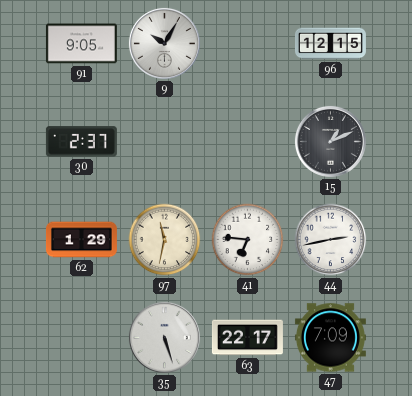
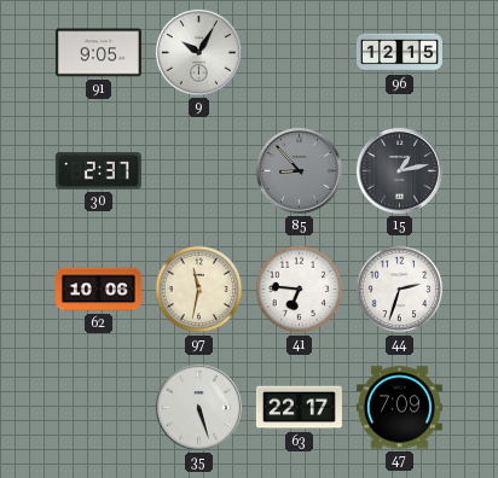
85: none -> 8:53
15: 1:11 -> 1:13
62: 1:29 -> 10:06
44: 2:43 -> 2:33
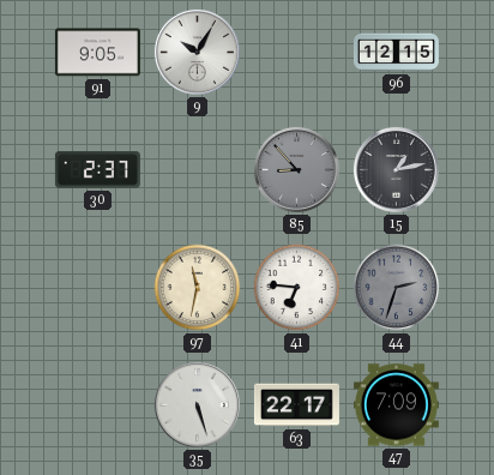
62: 10:06 -> none
44 dial: white -> grey
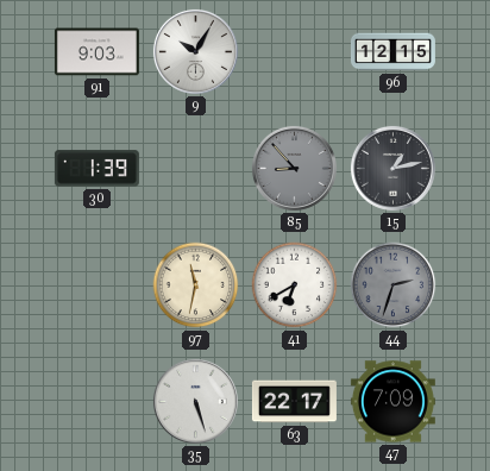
91: 9:05 -> 9:03
30: 2:37 -> 1:39
41: 6:46 -> 6:40
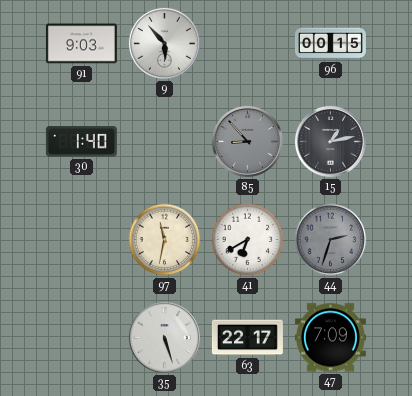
9: 10:05 -> 5:53
96: 12:15 -> 00:15
30: 1:39 -> 1:40
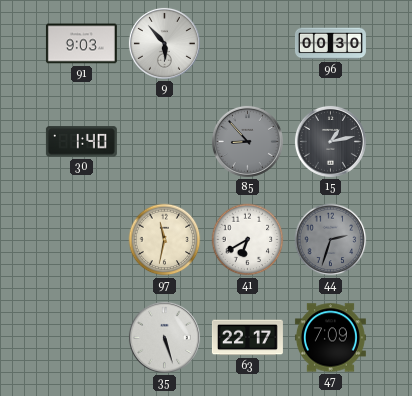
96: 00:15 -> 00:30
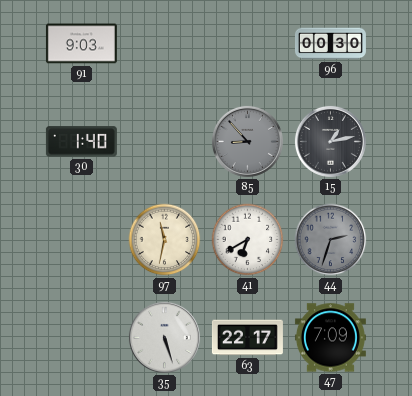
9: 5:53 -> none
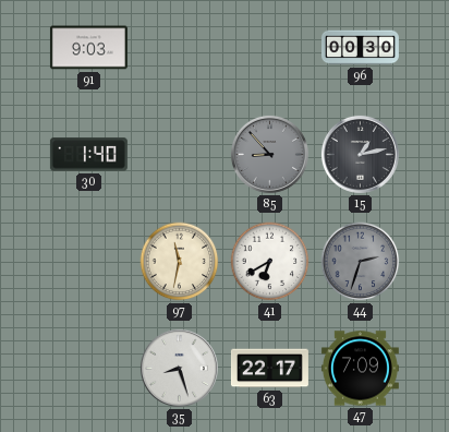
35: 5:27 -> 8:27
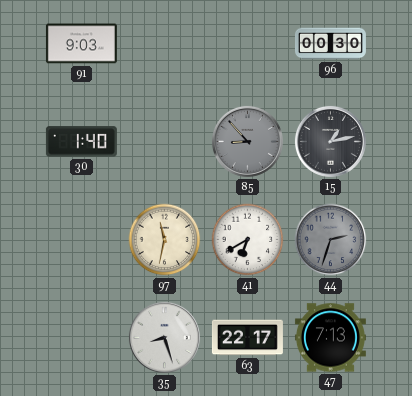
47: 7:09 -> 7:13
